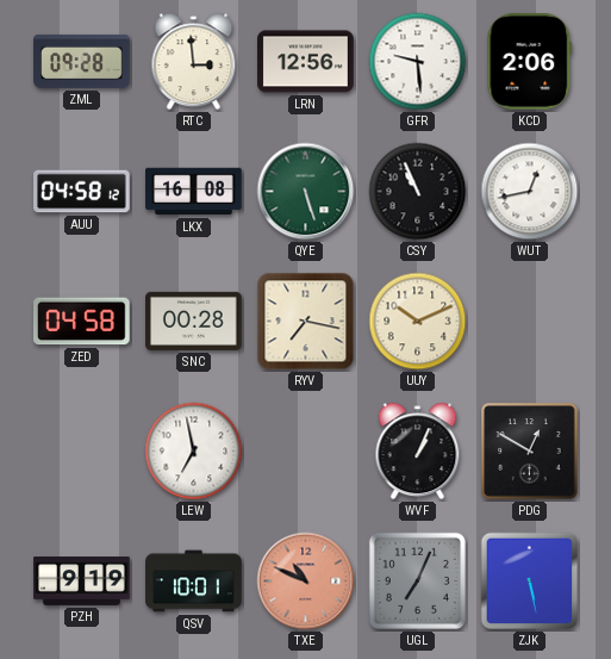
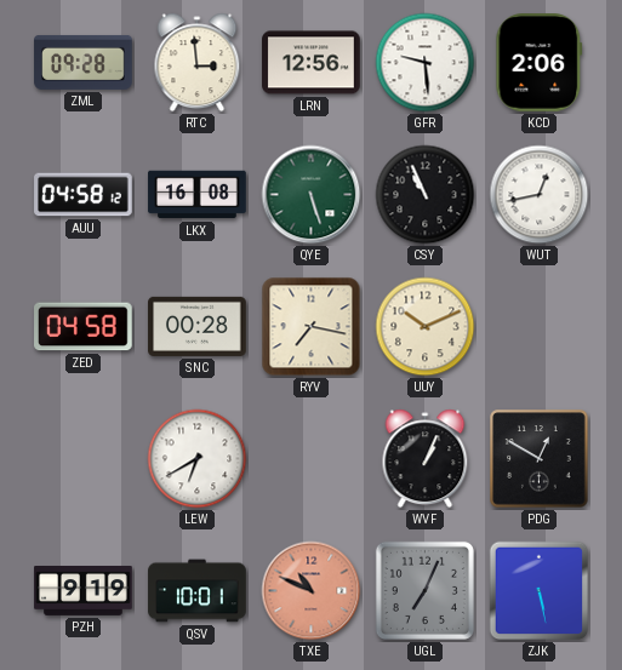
LEW: 6:58 -> 6:40
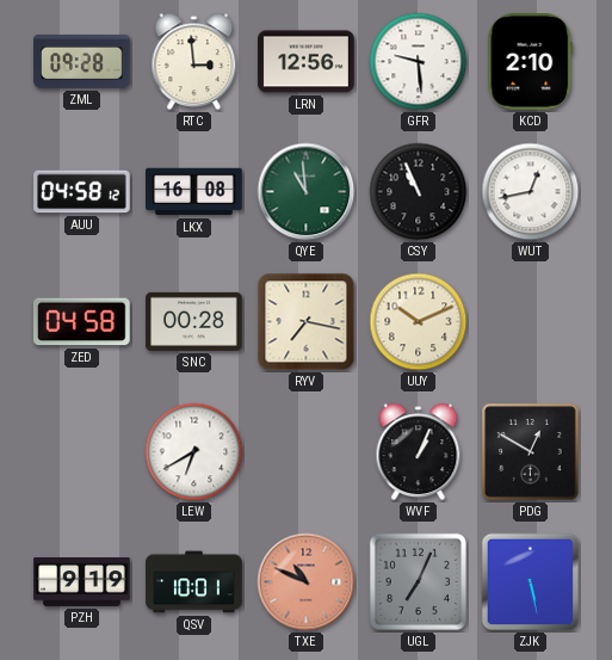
KCD: 2:06 -> 2:10
QYE: 5:27 -> 10:59
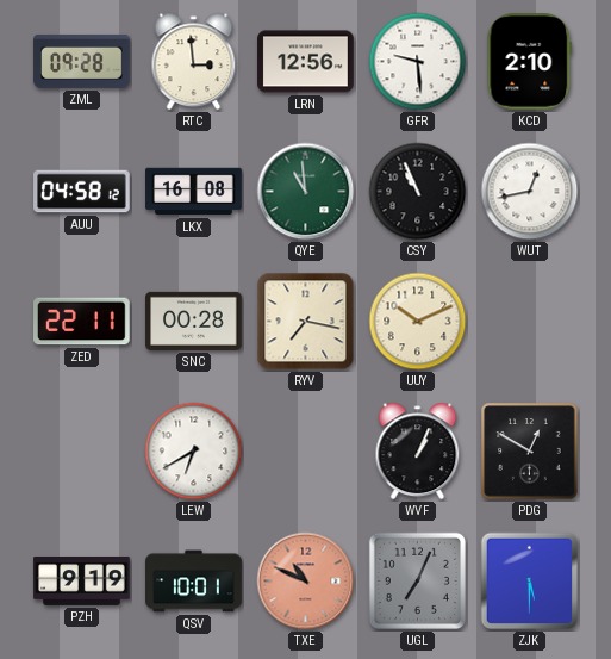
ZED: 04:58 -> 22:11
ZJK: 5:28 -> 5:30
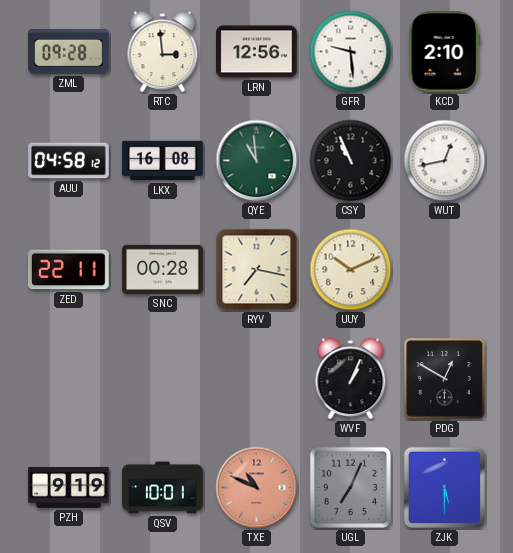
LEW: 6:40 -> none
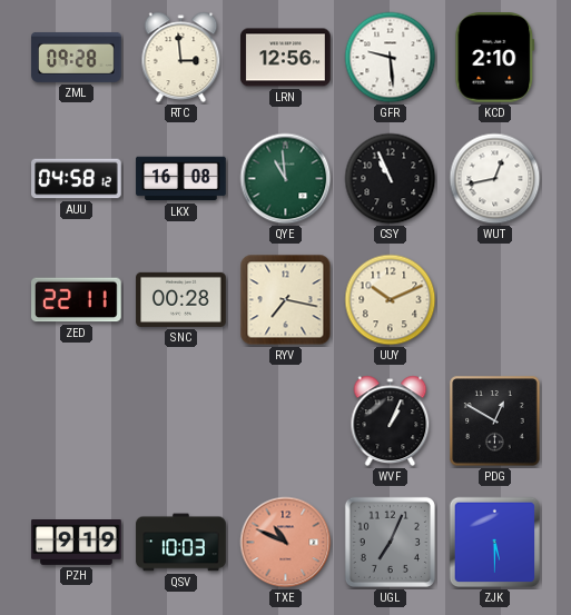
QSV: 10:01 -> 10:03
